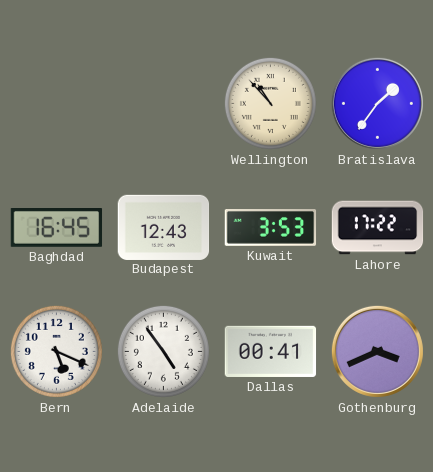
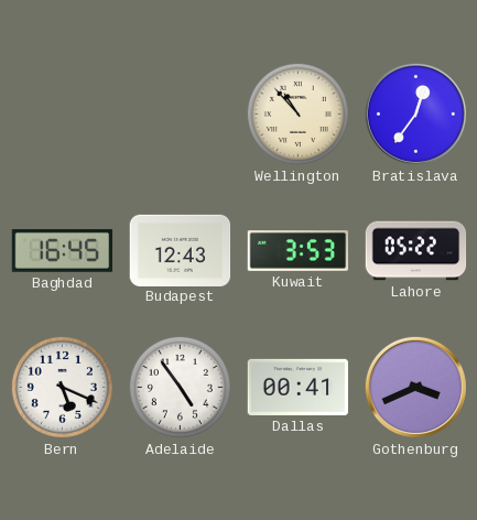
Bratislava: 1:36 -> 12:36
Lahore: 17:22 -> 05:22
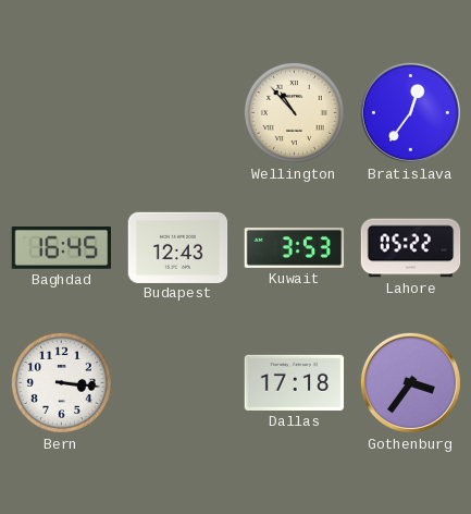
Bern: 5:19 -> 3:16
Adelaide: 4:54 -> none
Dallas: 00:41 -> 17:18
Gothenburg: 3:41 -> 3:36
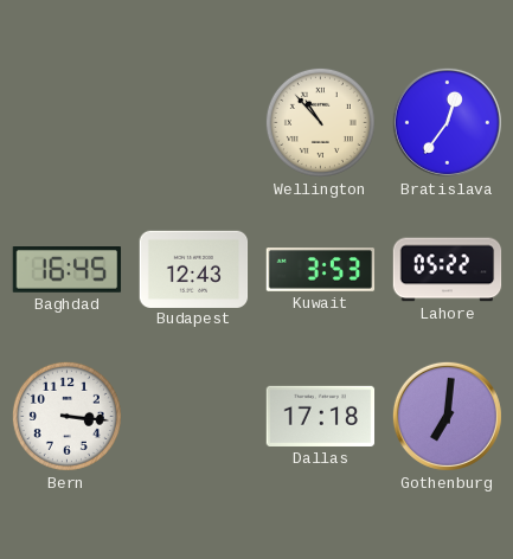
Gothenburg: 3:36 -> 7:01
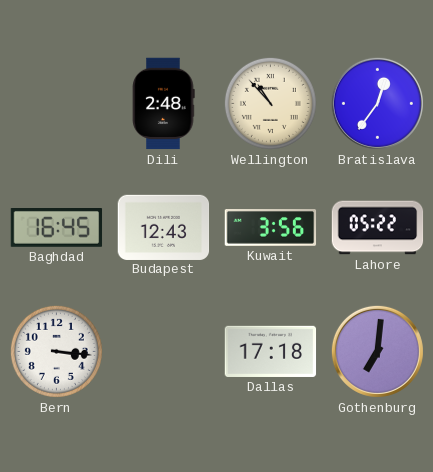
Dili: none -> 2:48
Kuwait: 3:53 -> 3:56
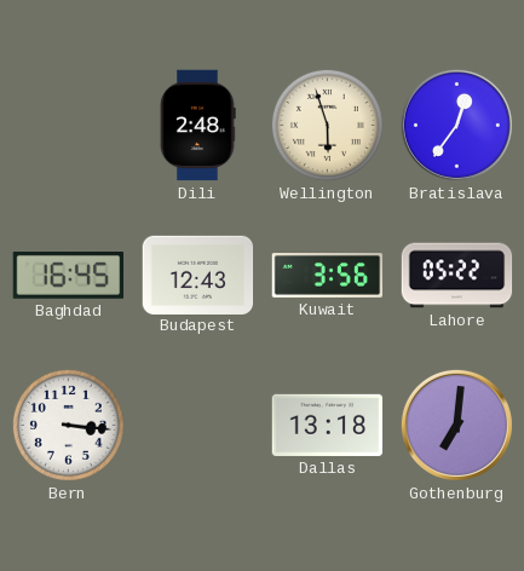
Wellington: 10:53 -> 5:57
Dallas: 17:18 -> 13:18
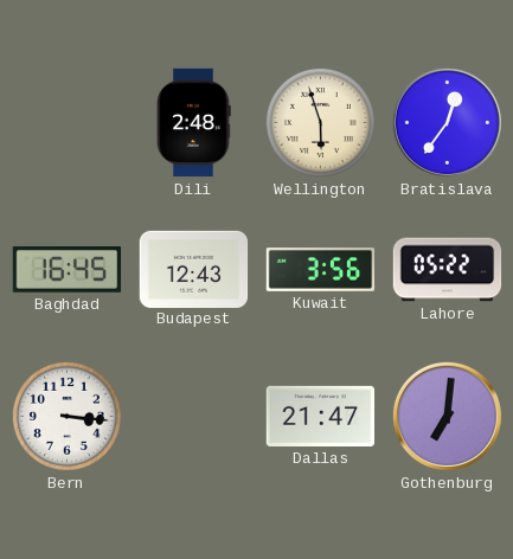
Dallas: 13:18 -> 21:47
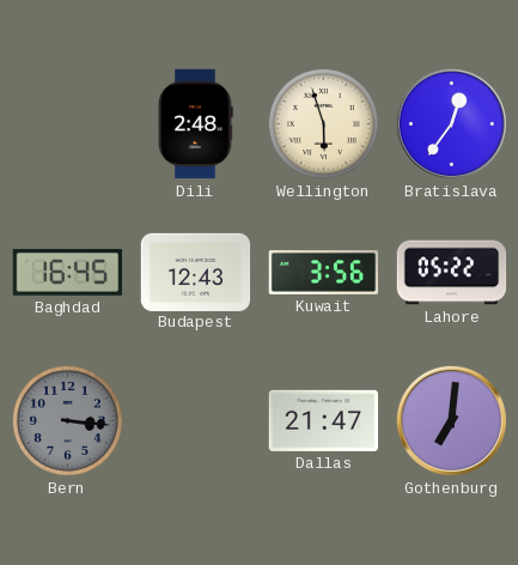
Bern dial: white -> grey
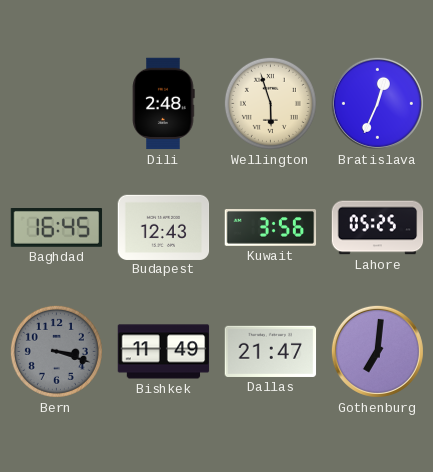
Bratislava: 12:36 -> 12:34
Lahore: 05:22 -> 05:25
Bern: 3:16 -> 3:18
Bishkek: none -> 11:49
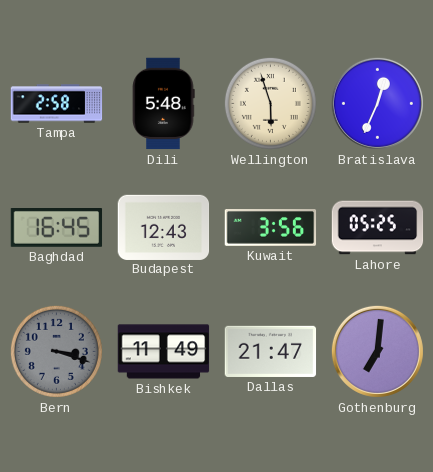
Tampa: none -> 2:58
Dili: 2:48 -> 5:48
